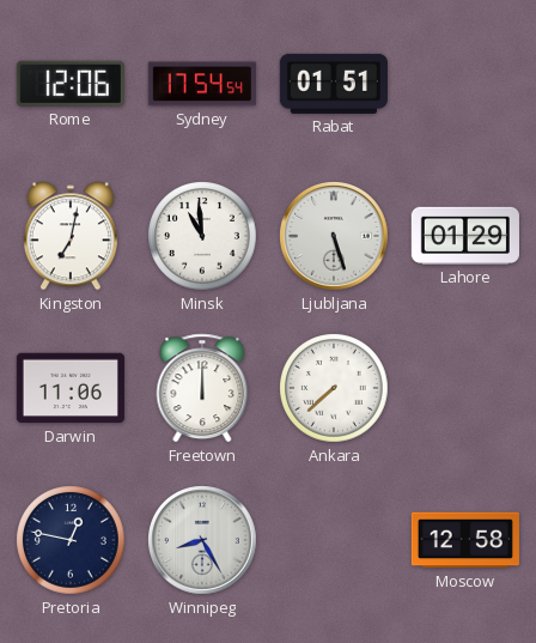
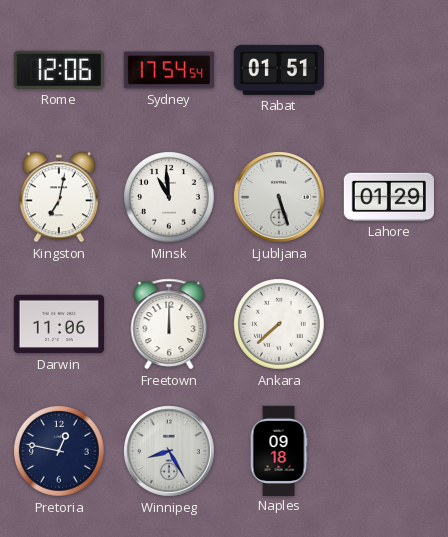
Naples: none -> 09:18
Moscow: 12:58 -> none
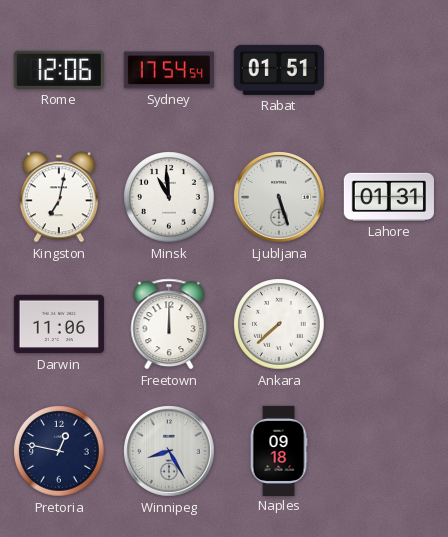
Lahore: 01:29 -> 01:31
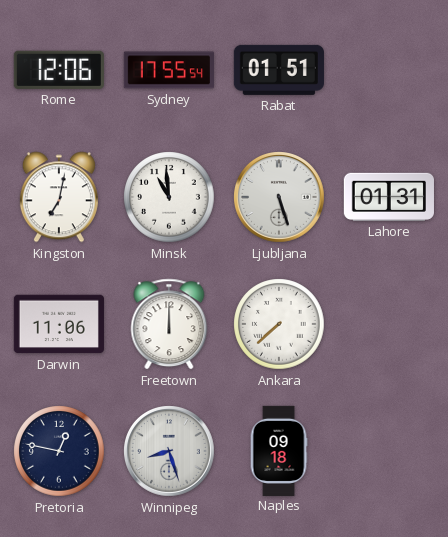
Sydney: 17:54 -> 17:55
Winnipeg: 8:25 -> 8:27
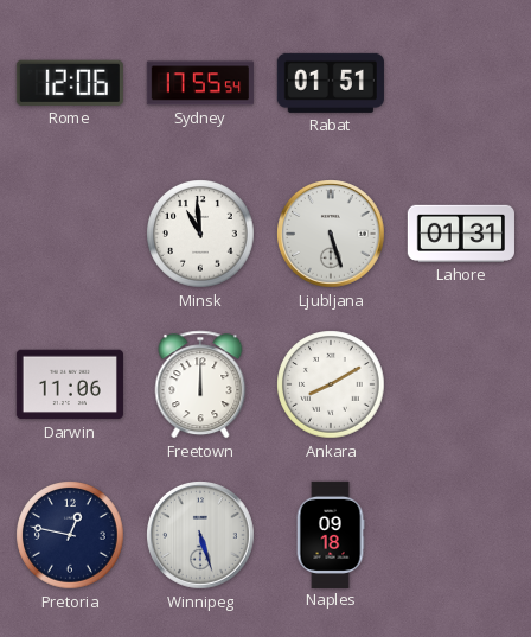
Kingston: 7:02 -> none
Ankara: 7:38 -> 8:10
Winnipeg: 8:27 -> 5:27
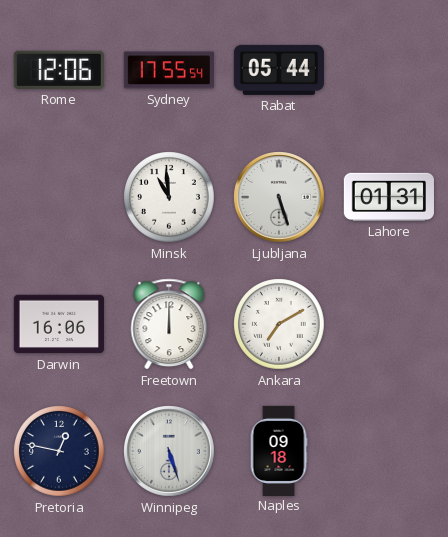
Rabat: 01:51 -> 05:44
Darwin: 11:06 -> 16:06
Ankara: 8:10 -> 7:10
